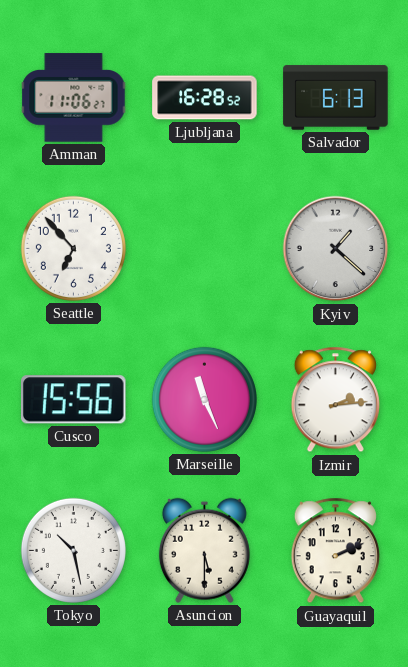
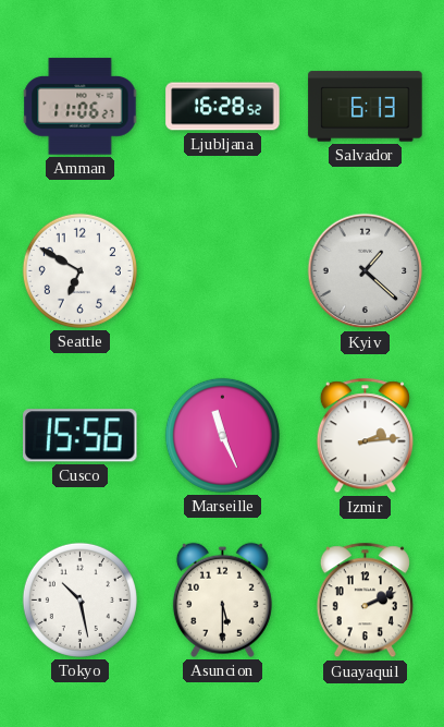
Seattle: 6:53 -> 6:50
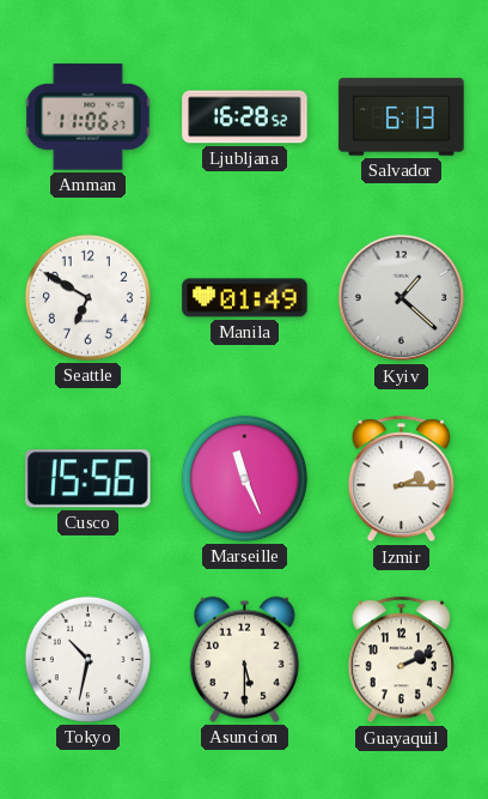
Manila: none -> 01:49
Izmir: 2:14 -> 2:15
Tokyo: 10:28 -> 10:32
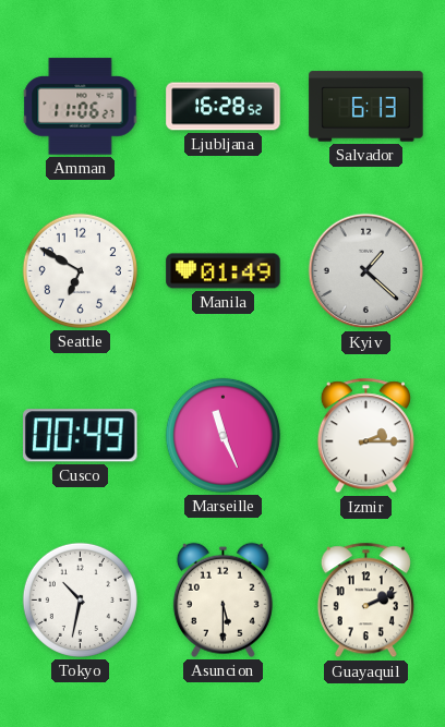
Cusco: 15:56 -> 00:49
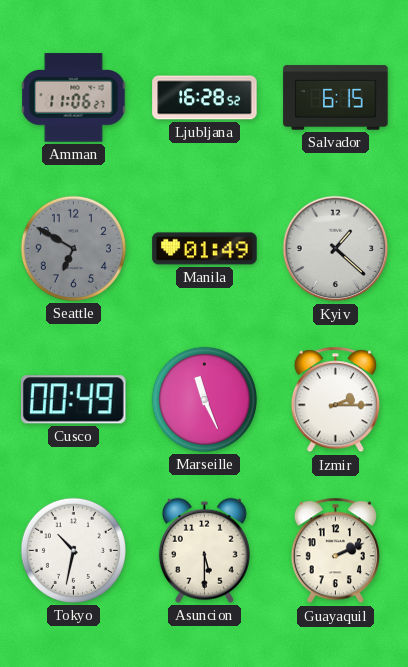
Salvador: 6:13 -> 6:15
Seattle dial: white -> grey
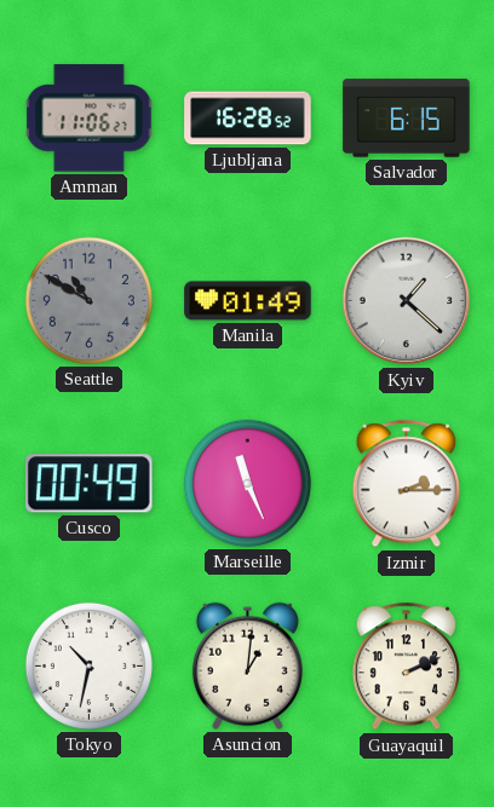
Seattle: 6:50 -> 10:50
Asuncion: 5:30 -> 1:01
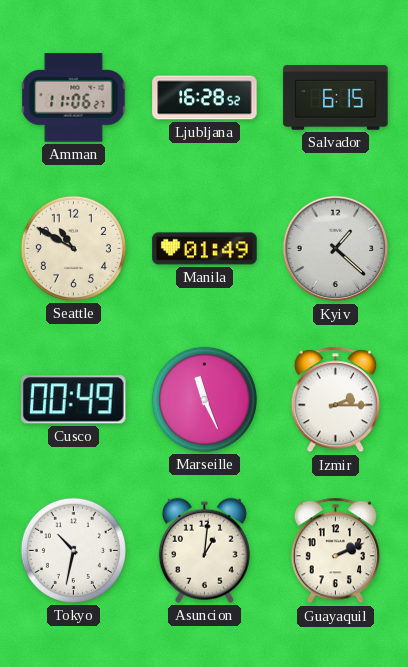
Seattle dial: grey -> cream
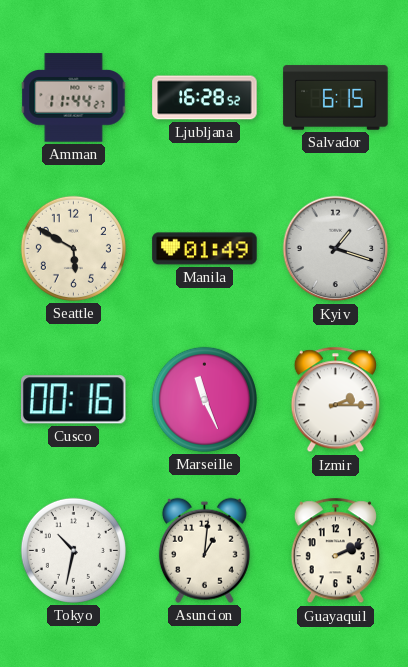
Amman: 11:06 -> 11:44
Seattle: 10:50 -> 5:50
Kyiv: 1:22 -> 1:18
Cusco: 00:49 -> 00:16
